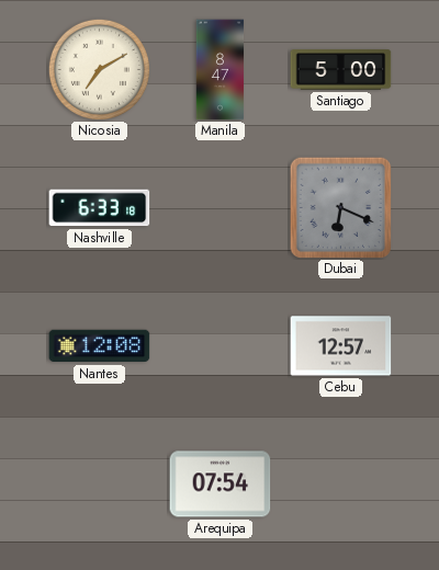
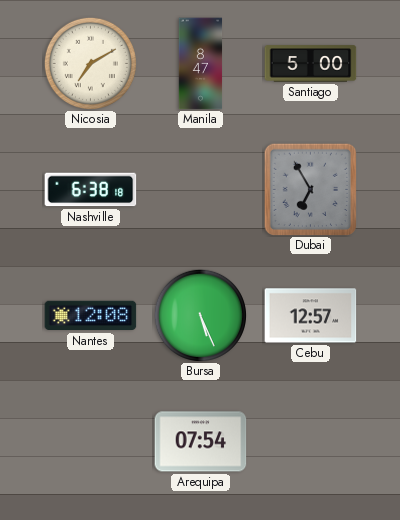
Nashville: 6:33 -> 6:38
Dubai: 6:19 -> 6:55
Bursa: none -> 5:26
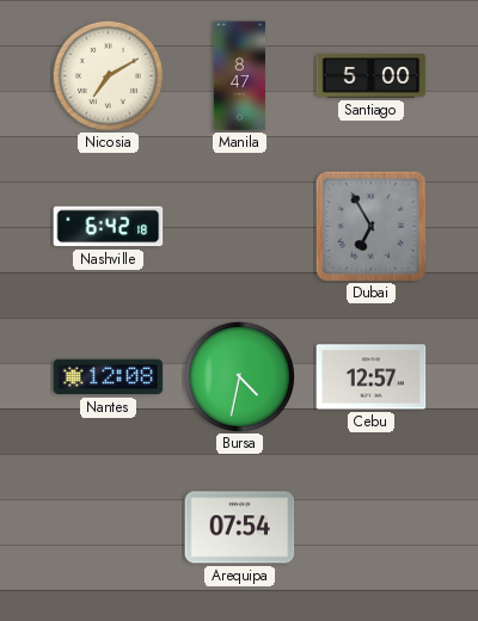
Nashville: 6:38 -> 6:42
Bursa: 5:26 -> 4:32
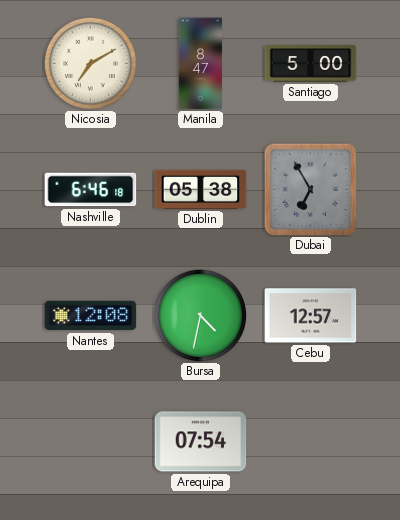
Nashville: 6:42 -> 6:46
Dublin: none -> 05:38
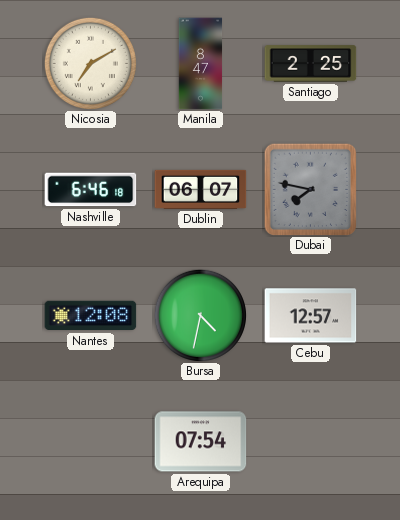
Santiago: 5:00 -> 2:25
Dublin: 05:38 -> 06:07
Dubai: 6:55 -> 7:47
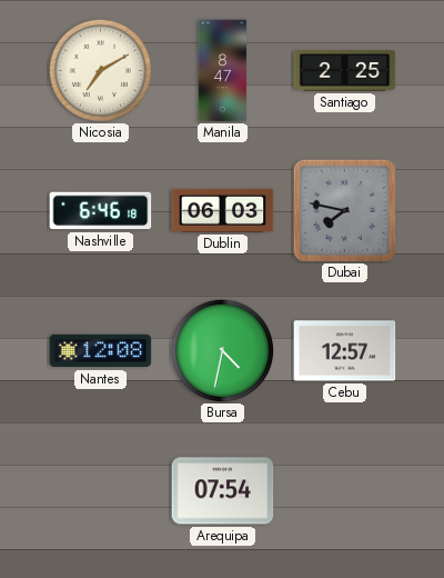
Dublin: 06:07 -> 06:03
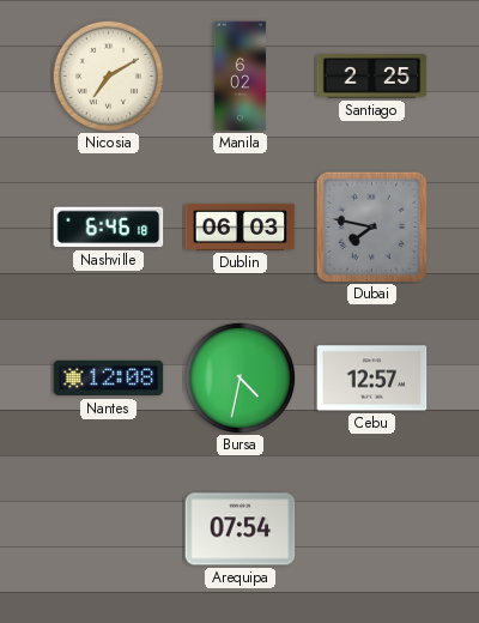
Manila: 8:47 -> 6:02
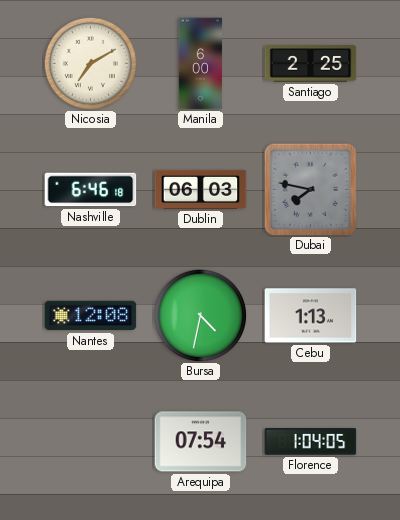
Manila: 6:02 -> 6:00
Cebu: 12:57 -> 1:13
Florence: none -> 1:04
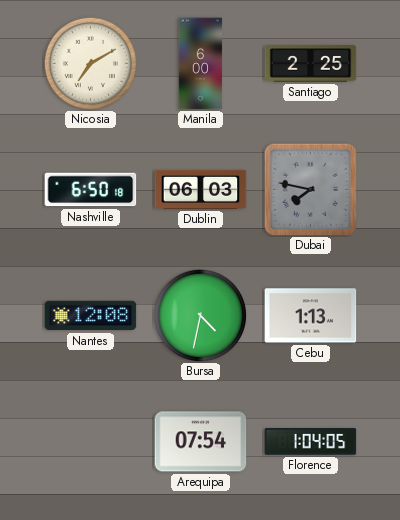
Nashville: 6:46 -> 6:50
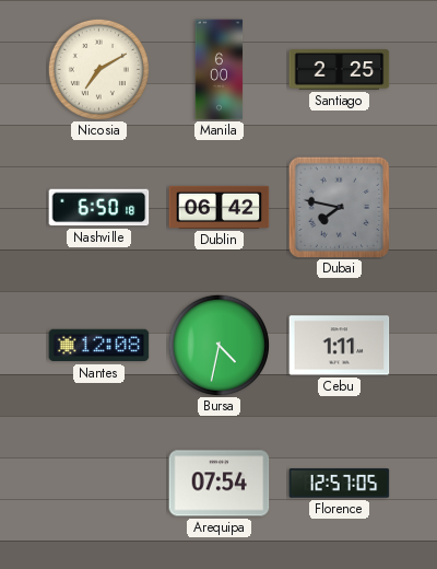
Dublin: 06:03 -> 06:42
Cebu: 1:13 -> 1:11
Florence: 1:04 -> 12:57
